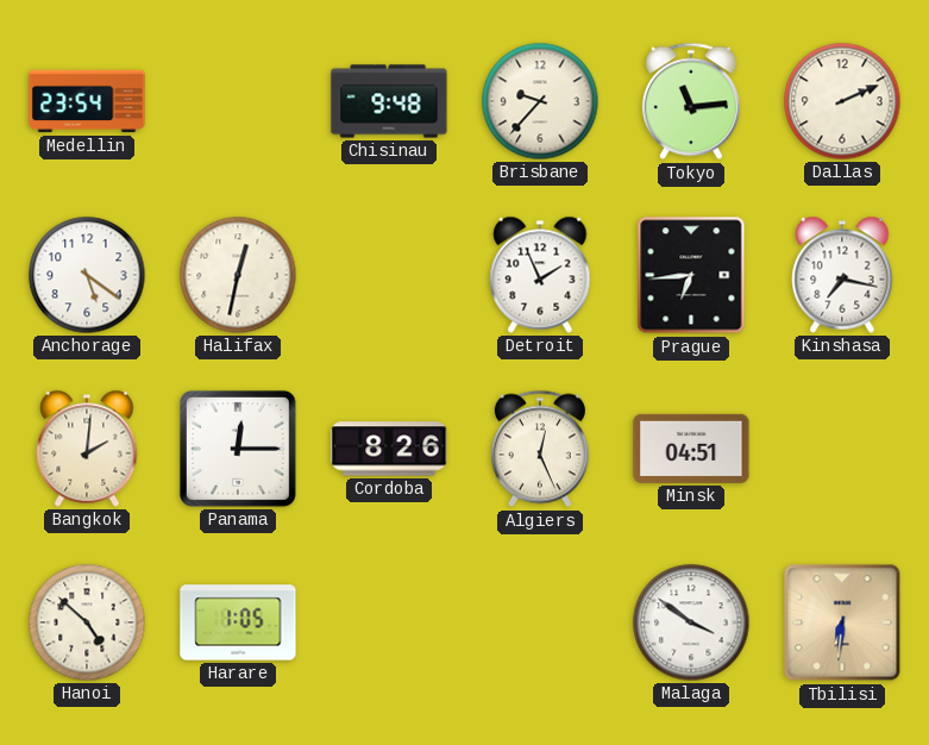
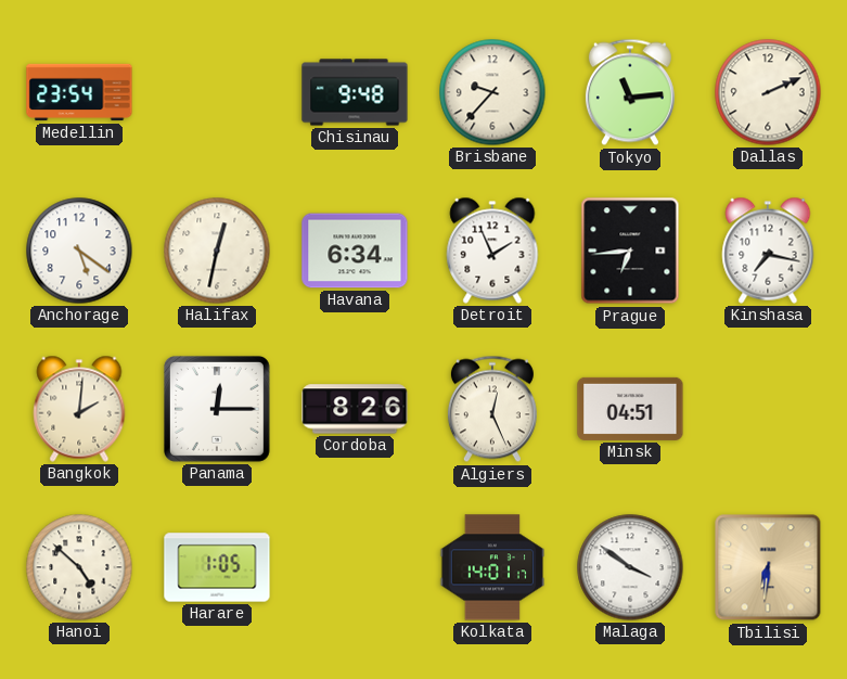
Havana: none -> 6:34
Kolkata: none -> 14:01
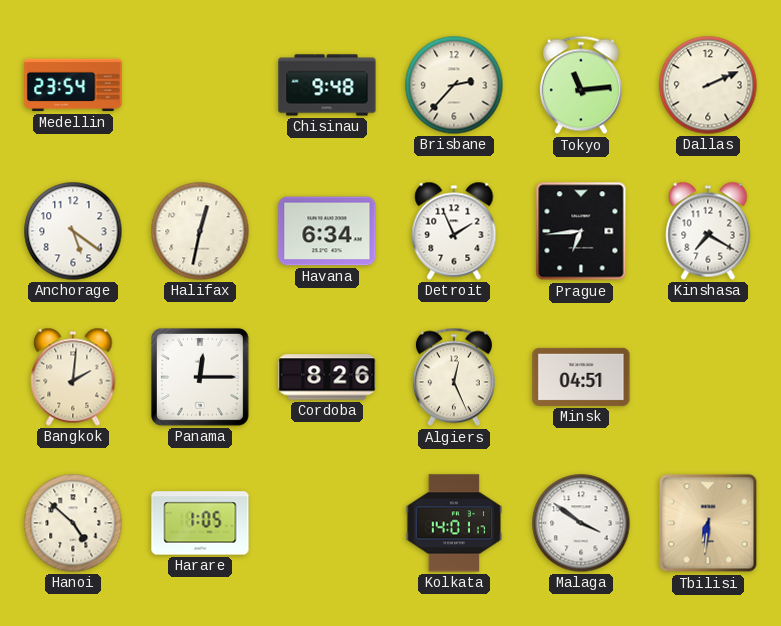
Brisbane: 9:37 -> 2:37
Kinshasa: 7:17 -> 7:20
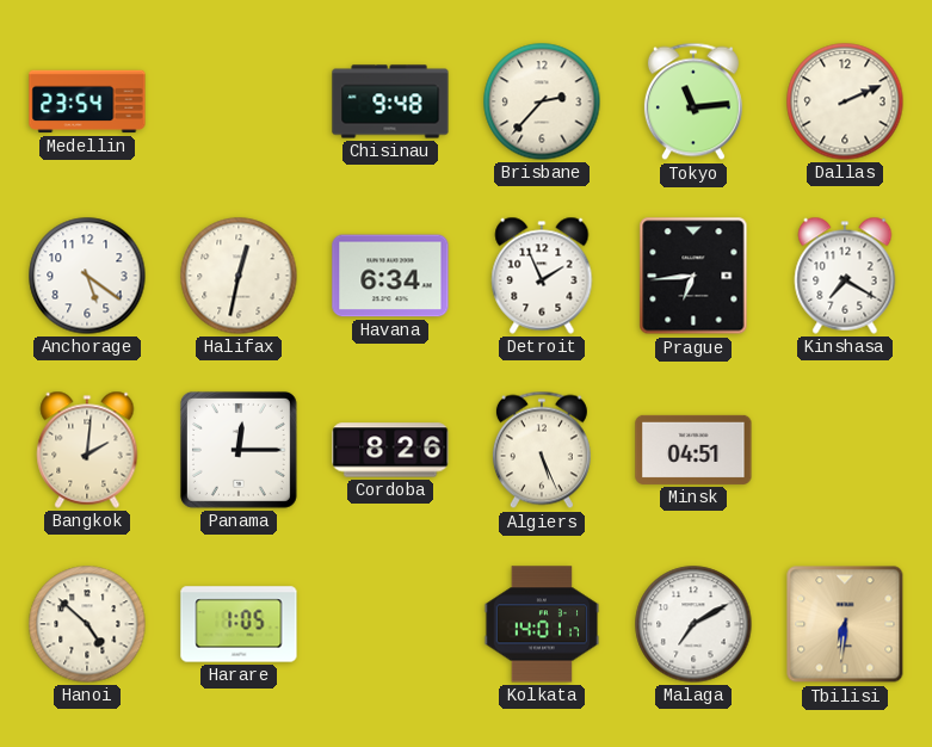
Algiers: 12:26 -> 5:26
Malaga: 3:51 -> 7:10
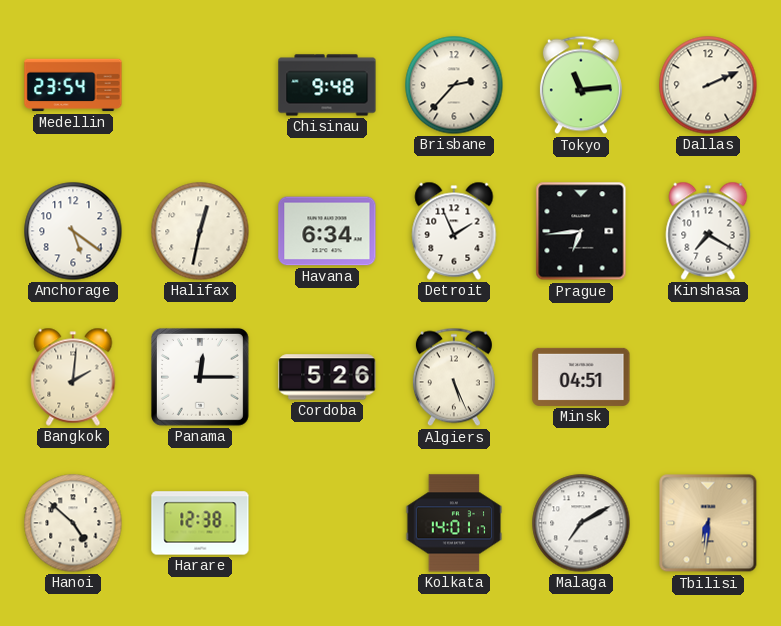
Cordoba: 8:26 -> 5:26
Harare: 1:05 -> 12:38
